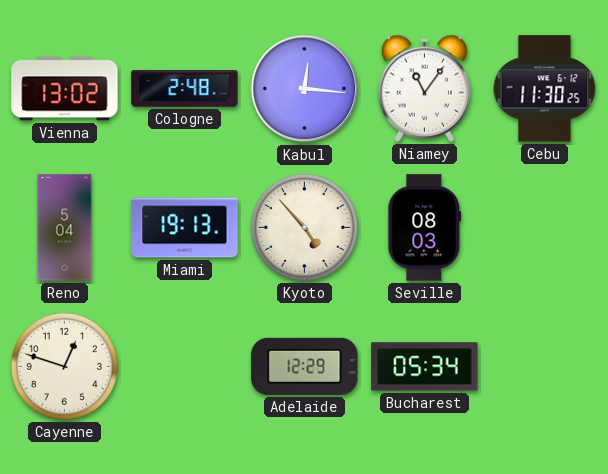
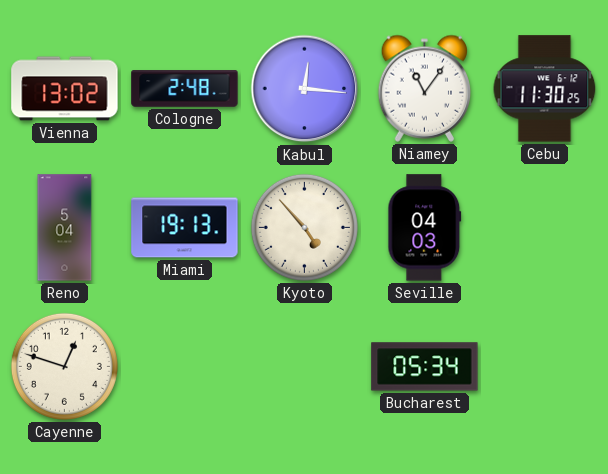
Seville: 08:03 -> 04:03
Adelaide: 12:29 -> none
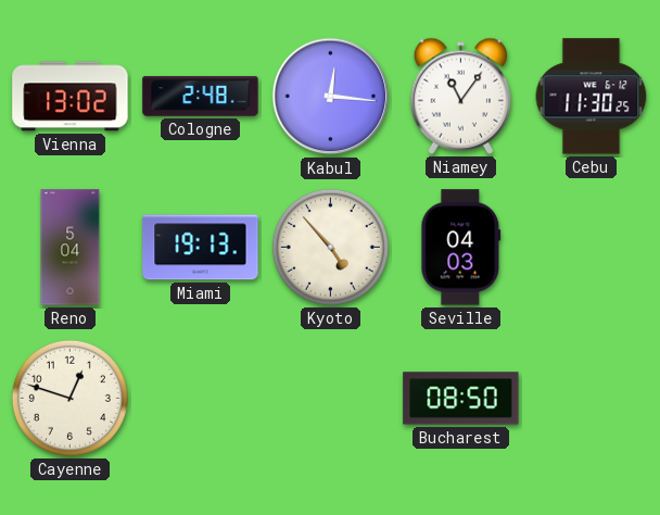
Bucharest: 05:34 -> 08:50
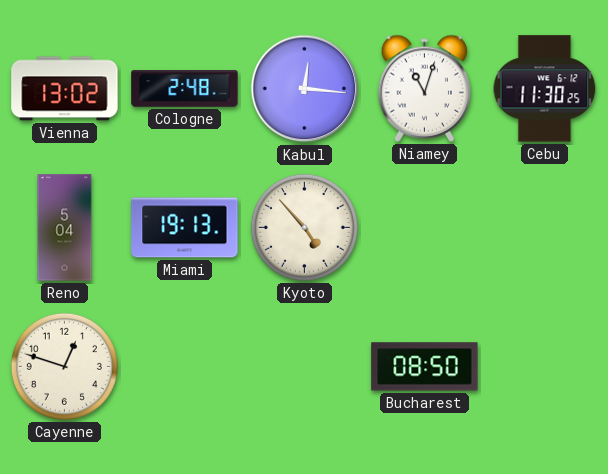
Niamey: 11:06 -> 11:03
Seville: 04:03 -> none
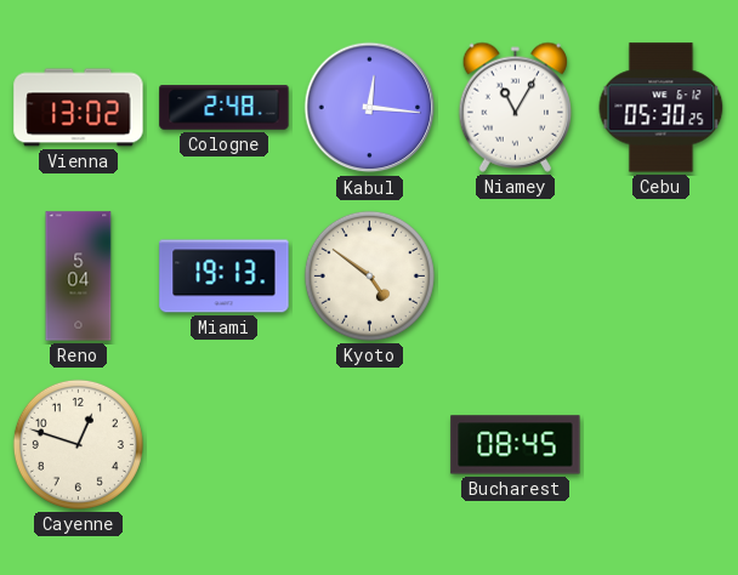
Niamey: 11:03 -> 11:05
Cebu: 11:30 -> 05:30
Kyoto: 4:53 -> 4:51
Bucharest: 08:50 -> 08:45
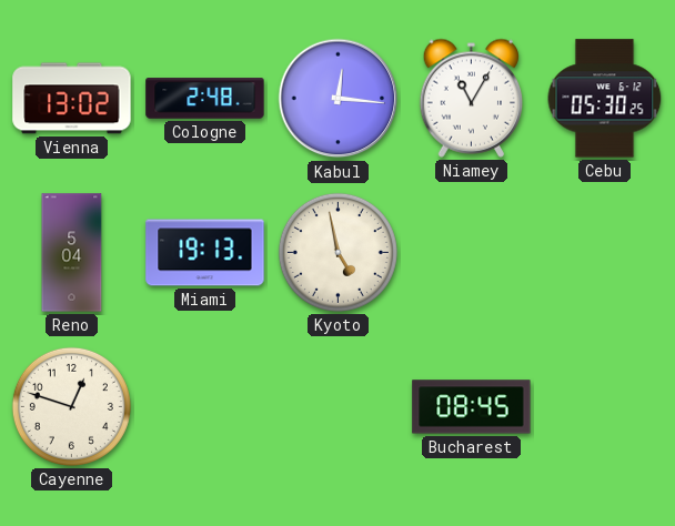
Kyoto: 4:51 -> 4:58
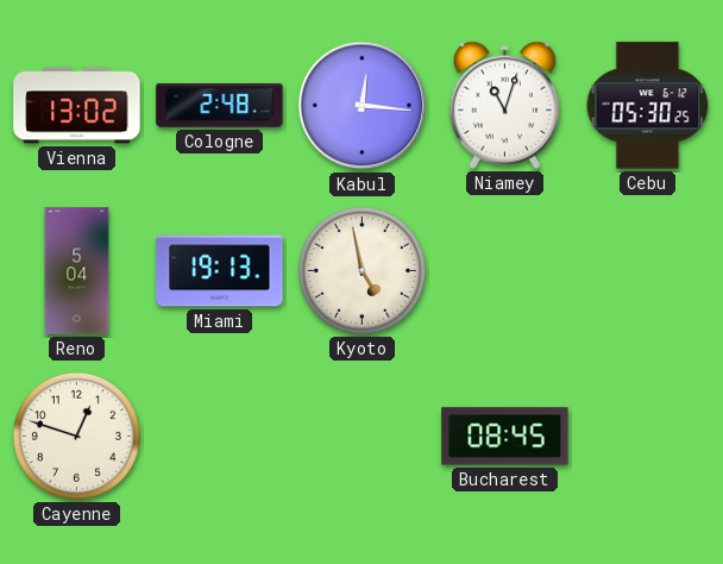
Niamey: 11:05 -> 11:03
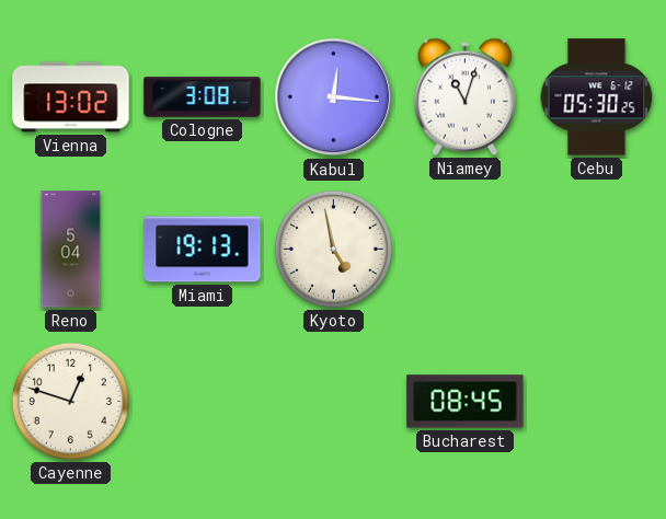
Cologne: 2:48 -> 3:08
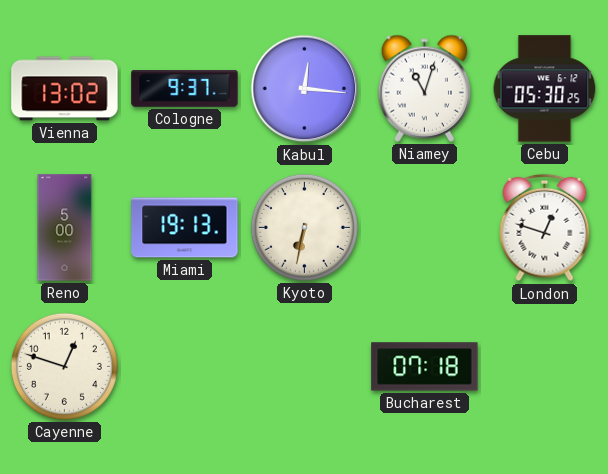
Cologne: 3:08 -> 9:37
Reno: 5:04 -> 5:00
Kyoto: 4:58 -> 6:32
London: none -> 12:48
Bucharest: 08:45 -> 07:18
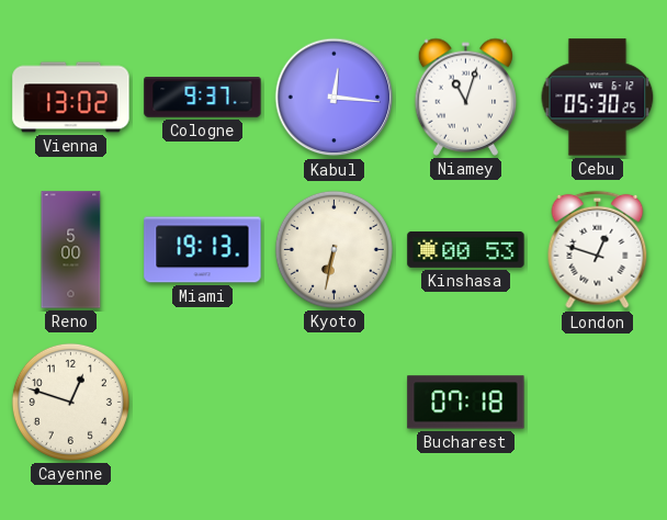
Kinshasa: none -> 00:53
